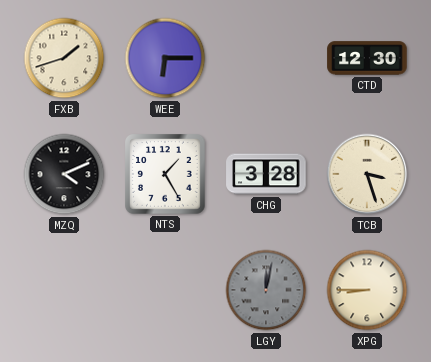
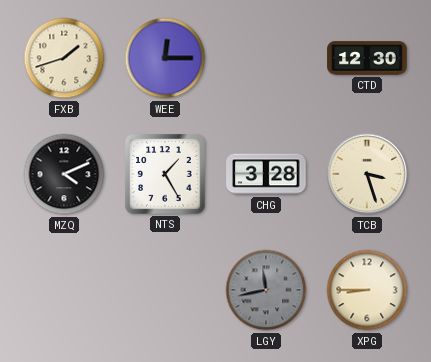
WEE: 6:15 -> 12:15
LGY: 12:02 -> 11:43
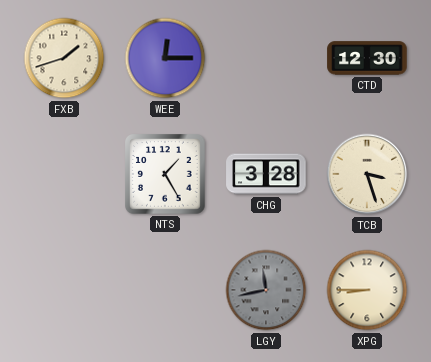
MZQ: 4:11 -> none
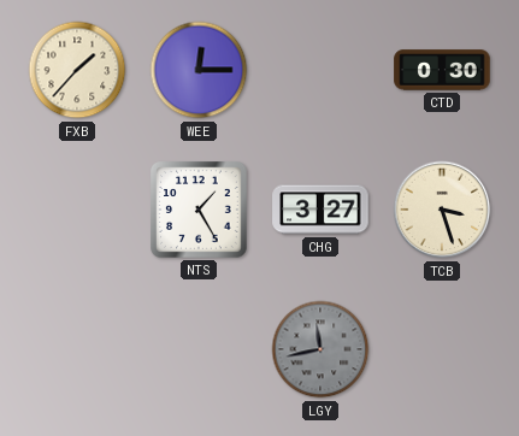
FXB: 1:42 -> 1:37
CTD: 12:30 -> 0:30
CHG: 3:28 -> 3:27
XPG: 8:45 -> none
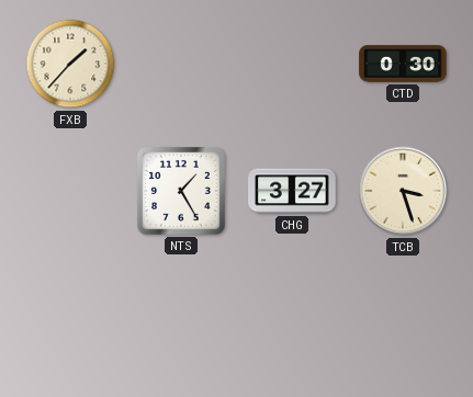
WEE: 12:15 -> none
LGY: 11:43 -> none
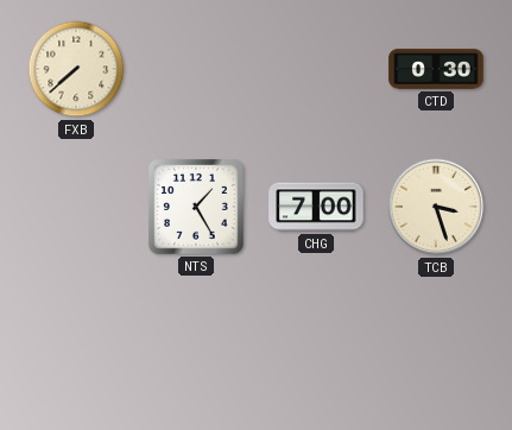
FXB: 1:37 -> 7:38
CHG: 3:27 -> 7:00
